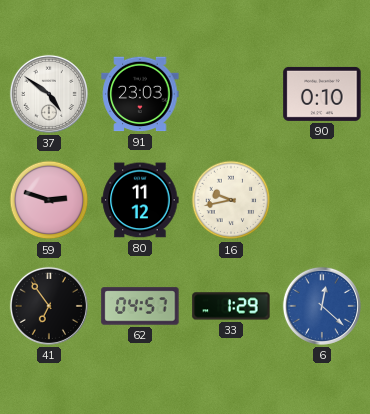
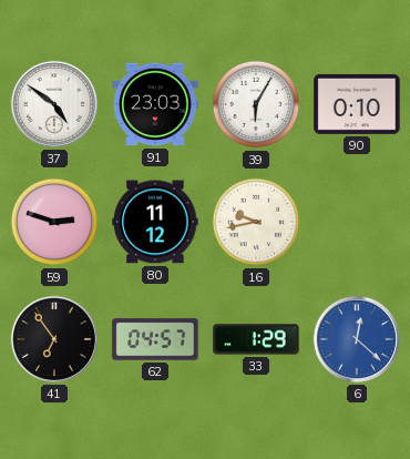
39: none -> 6:05
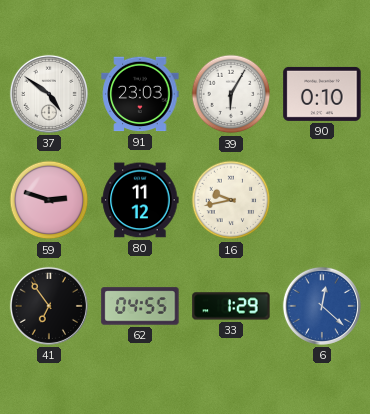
62: 04:57 -> 04:55
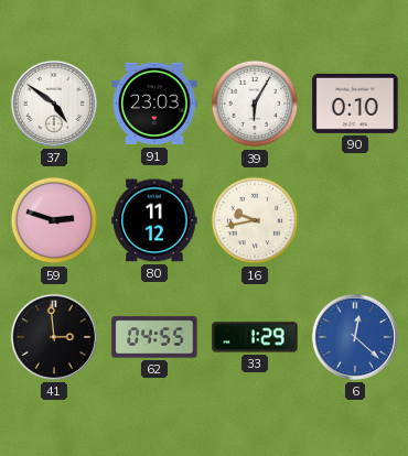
41: 6:54 -> 2:59
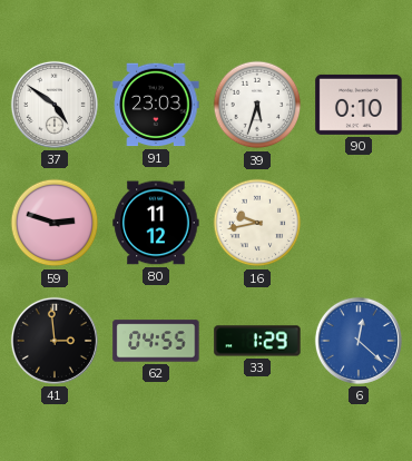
39: 6:05 -> 5:33
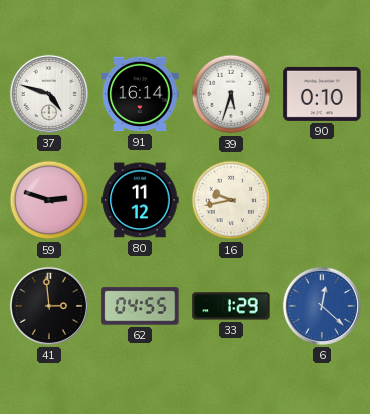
37: 4:51 -> 4:48
91: 23:03 -> 16:14
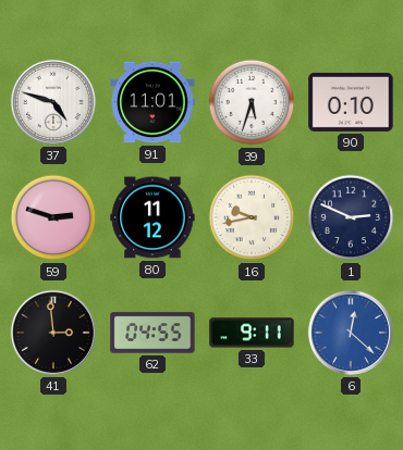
91: 16:14 -> 11:01
1: none -> 2:49
33: 1:29 -> 9:11
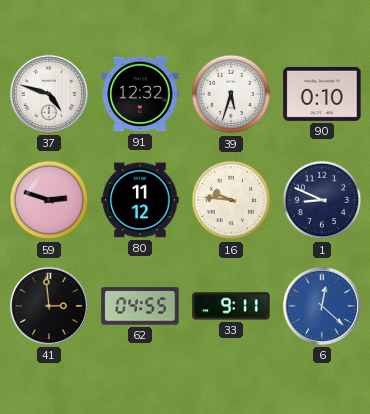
91: 11:01 -> 12:32
16: 9:43 -> 9:46
1: 2:49 -> 8:49
